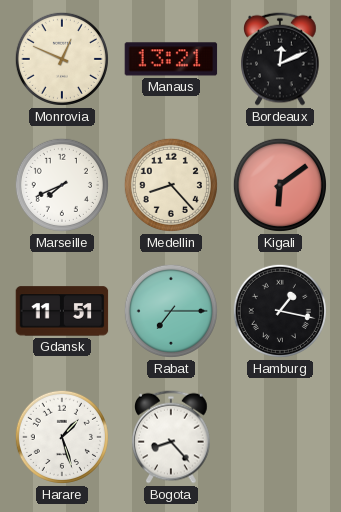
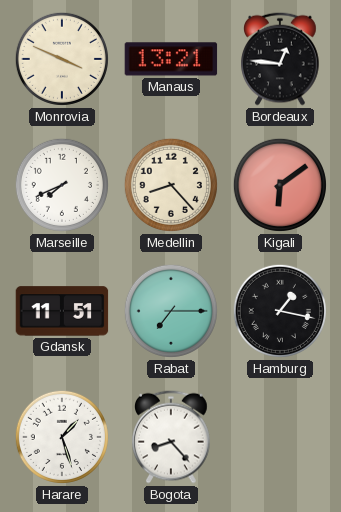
Monrovia: 12:49 -> 3:49
Bordeaux: 12:11 -> 12:46
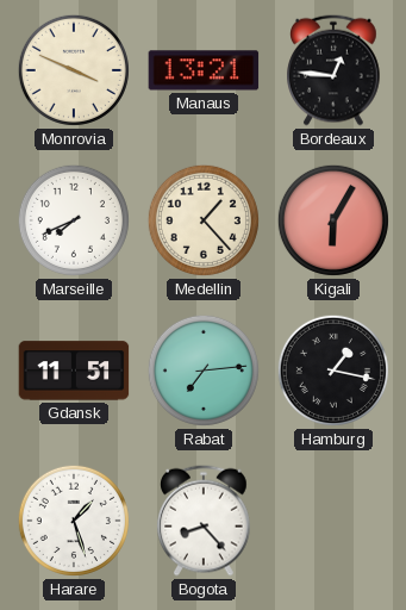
Medellin: 8:23 -> 1:23
Kigali: 6:09 -> 6:05
Rabat: 7:15 -> 7:14
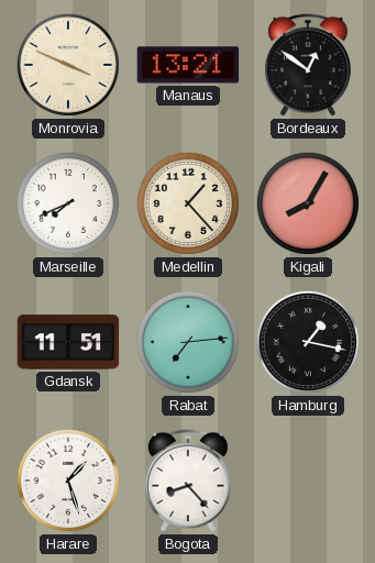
Bordeaux: 12:46 -> 12:51
Kigali: 6:05 -> 8:05
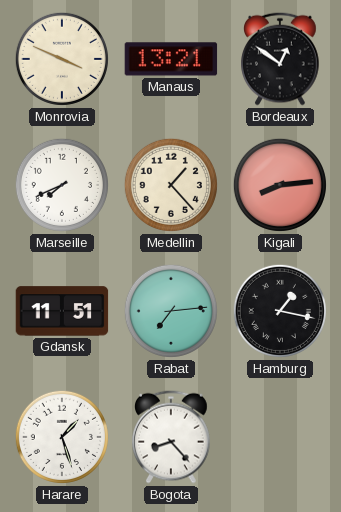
Kigali: 8:05 -> 8:14
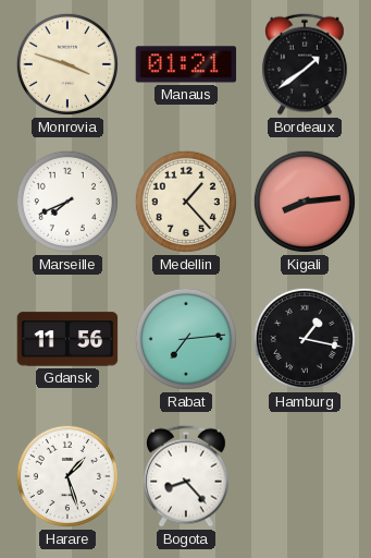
Monrovia: 3:49 -> 3:48
Manaus: 13:21 -> 01:21
Bordeaux: 12:51 -> 1:39
Gdansk: 11:51 -> 11:56
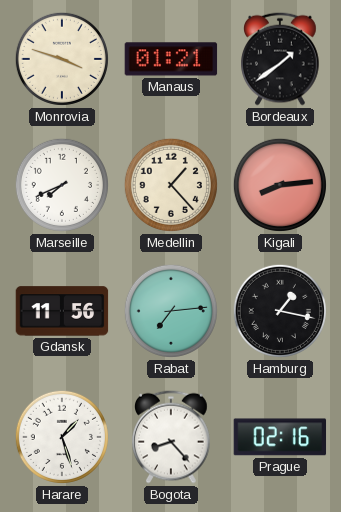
Prague: none -> 02:16
